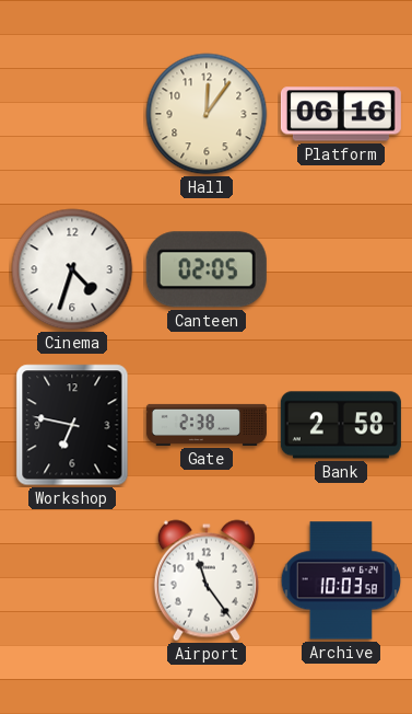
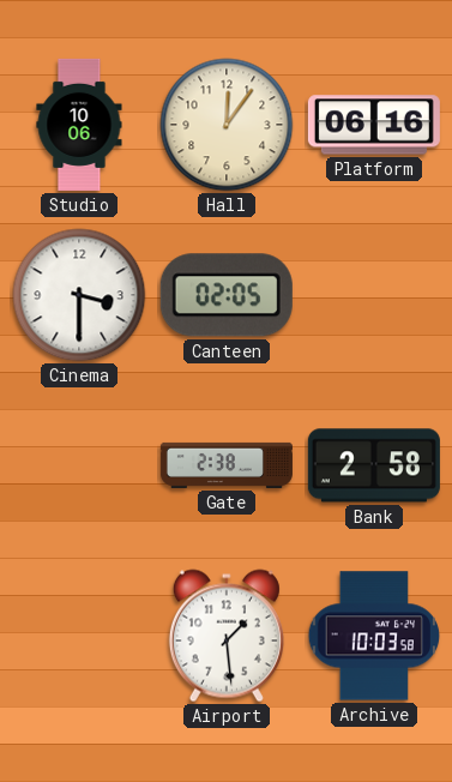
Studio: none -> 10:06
Cinema: 4:33 -> 3:30
Workshop: 6:47 -> none
Airport: 11:24 -> 1:29
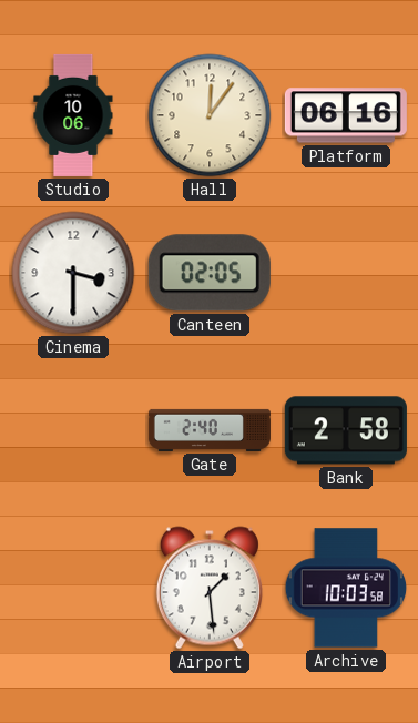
Gate: 2:38 -> 2:40
